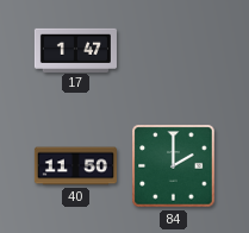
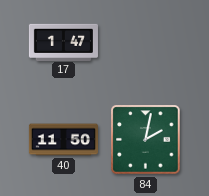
84: 2:00 -> 2:02
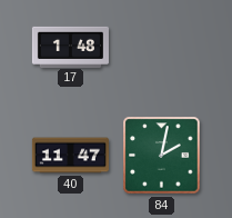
17: 1:47 -> 1:48
40: 11:50 -> 11:47
